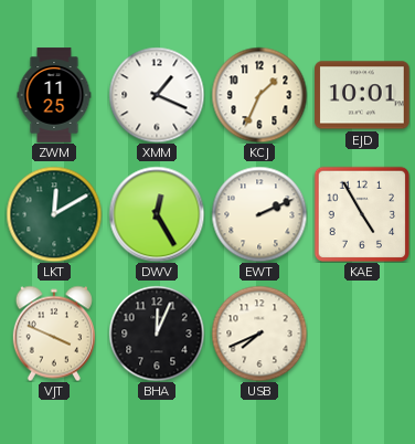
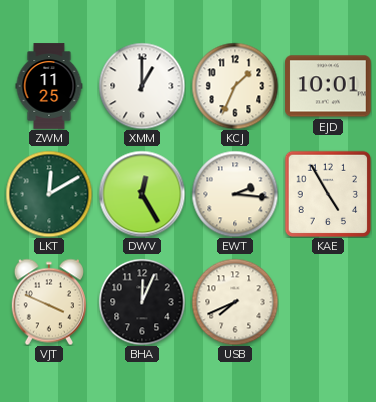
XMM: 1:19 -> 1:00
EWT: 2:11 -> 2:16
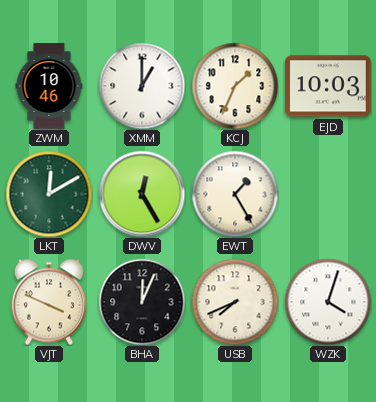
ZWM: 11:25 -> 10:46
EJD: 10:01 -> 10:03
EWT: 2:16 -> 1:25
KAE: 4:55 -> none
WZK: none -> 4:03
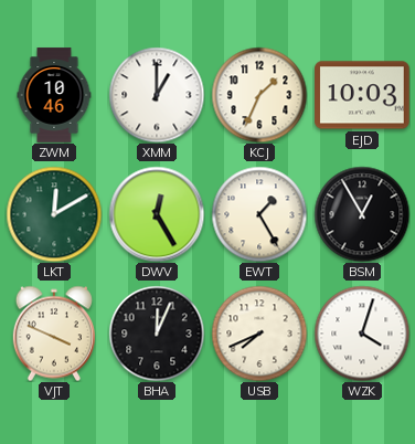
BSM: none -> 12:55
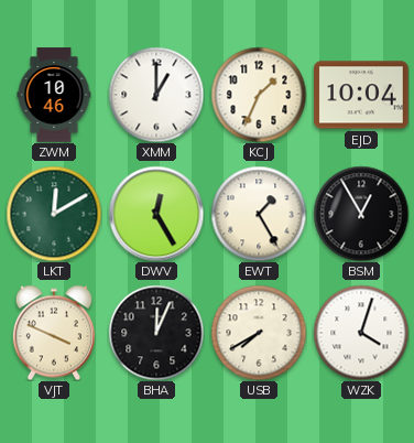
EJD: 10:03 -> 10:04
USB: 7:41 -> 7:40
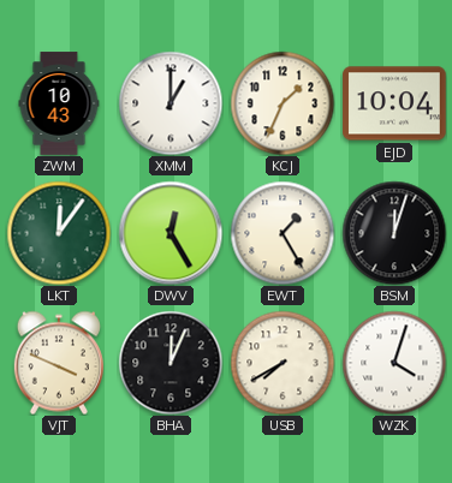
ZWM: 10:46 -> 10:43
LKT: 12:10 -> 12:06
BSM: 12:55 -> 12:03
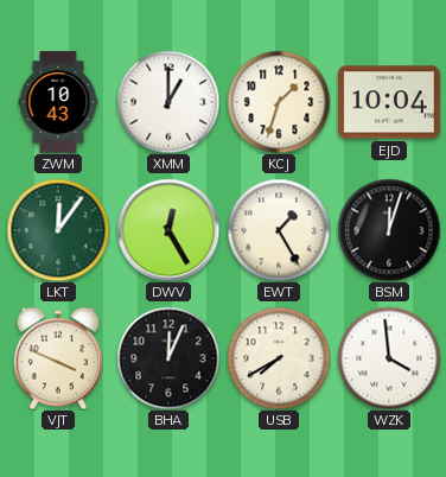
KCJ: 1:34 -> 1:33
WZK: 4:03 -> 3:59
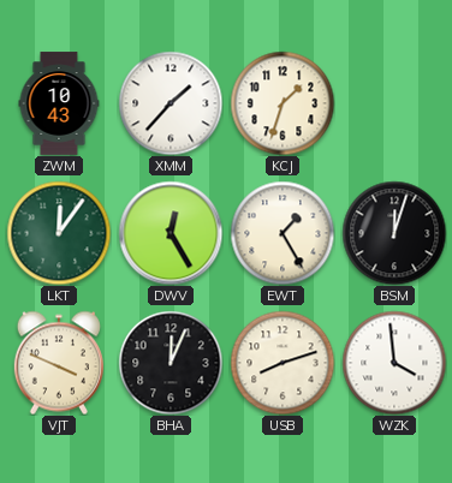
XMM: 1:00 -> 1:37
EJD: 10:04 -> none
USB: 7:40 -> 8:12
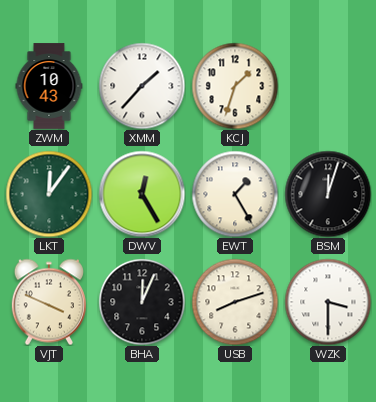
WZK: 3:59 -> 3:30
